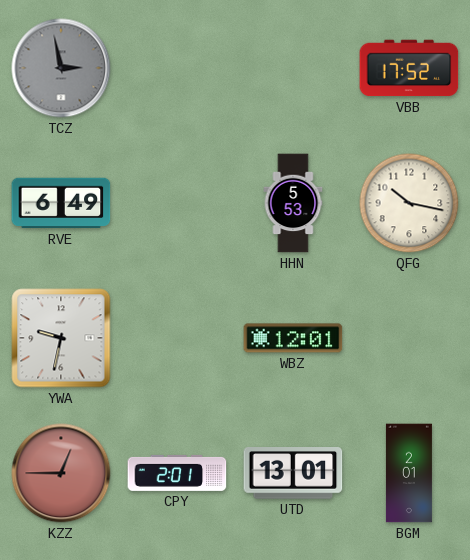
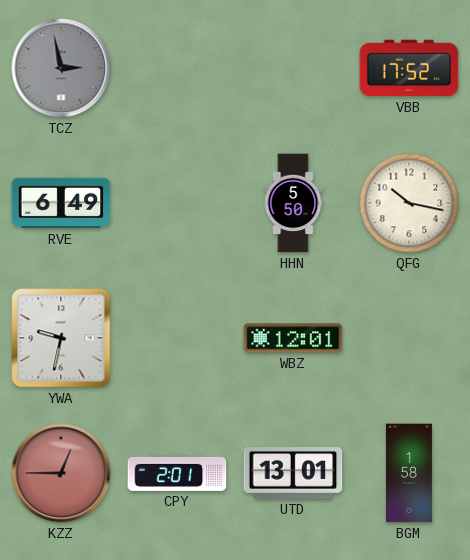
HHN: 5:53 -> 5:50
BGM: 2:01 -> 1:58
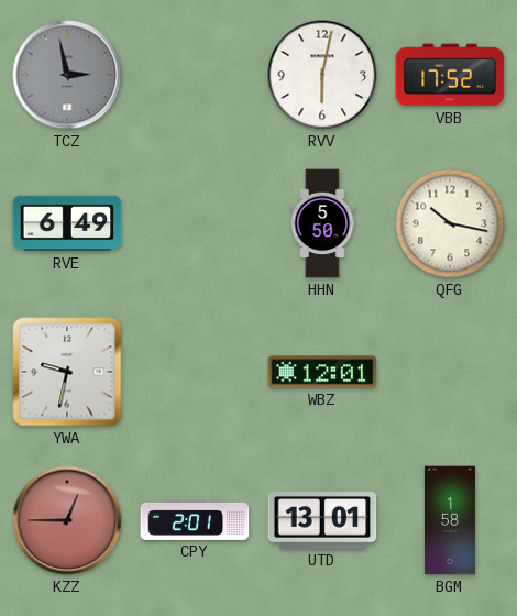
RVV: none -> 6:02
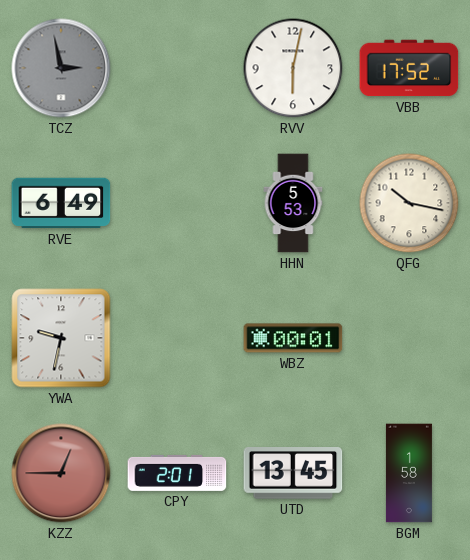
HHN: 5:50 -> 5:53
WBZ: 12:01 -> 00:01
UTD: 13:01 -> 13:45
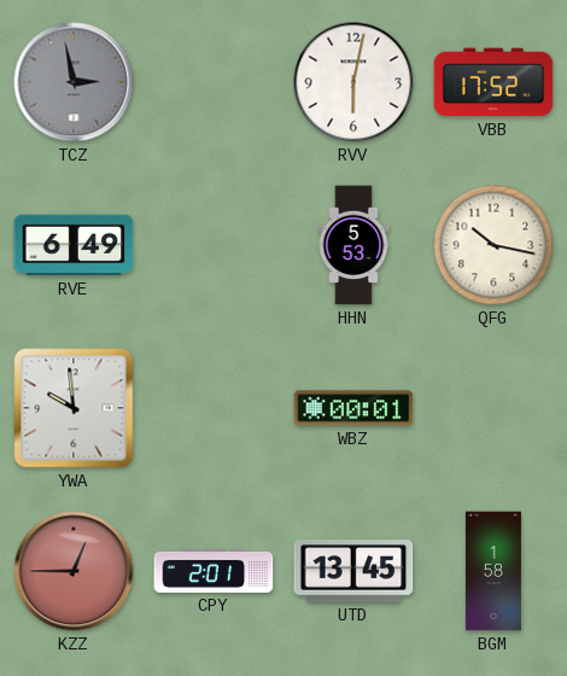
YWA: 9:32 -> 9:59
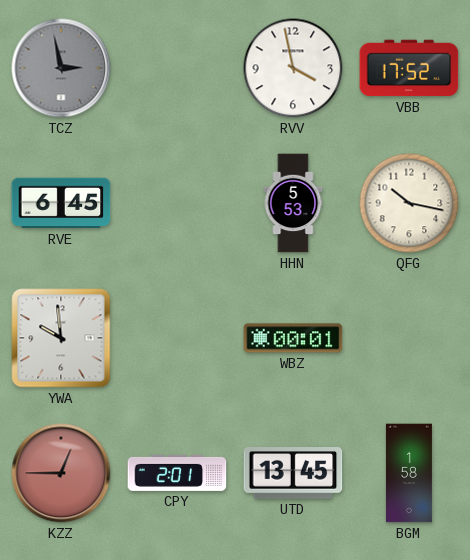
RVV: 6:02 -> 3:58
RVE: 6:49 -> 6:45
